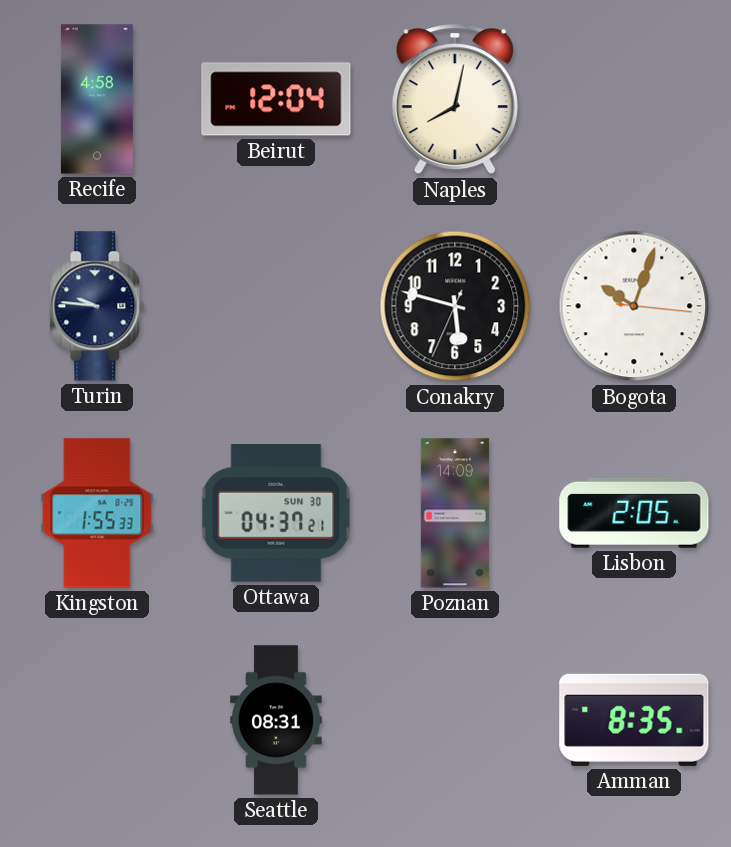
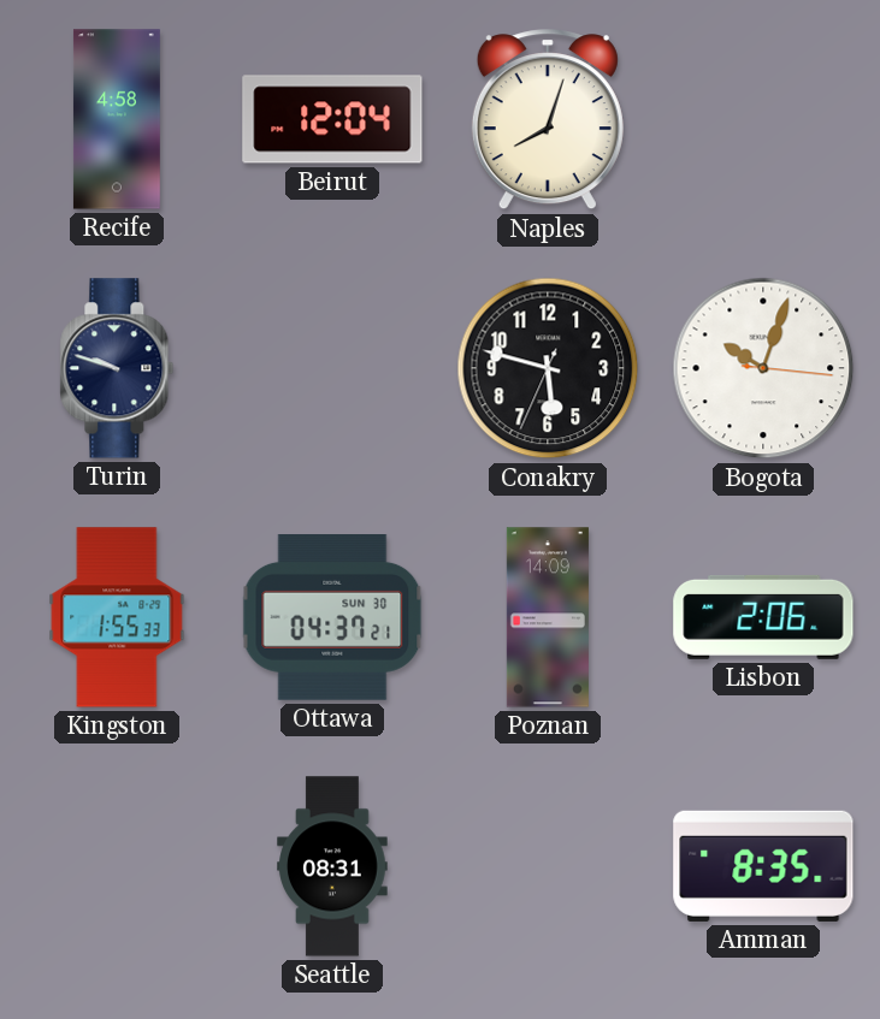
Naples: 8:02 -> 8:03
Turin: 9:46 -> 9:48
Lisbon: 2:05 -> 2:06
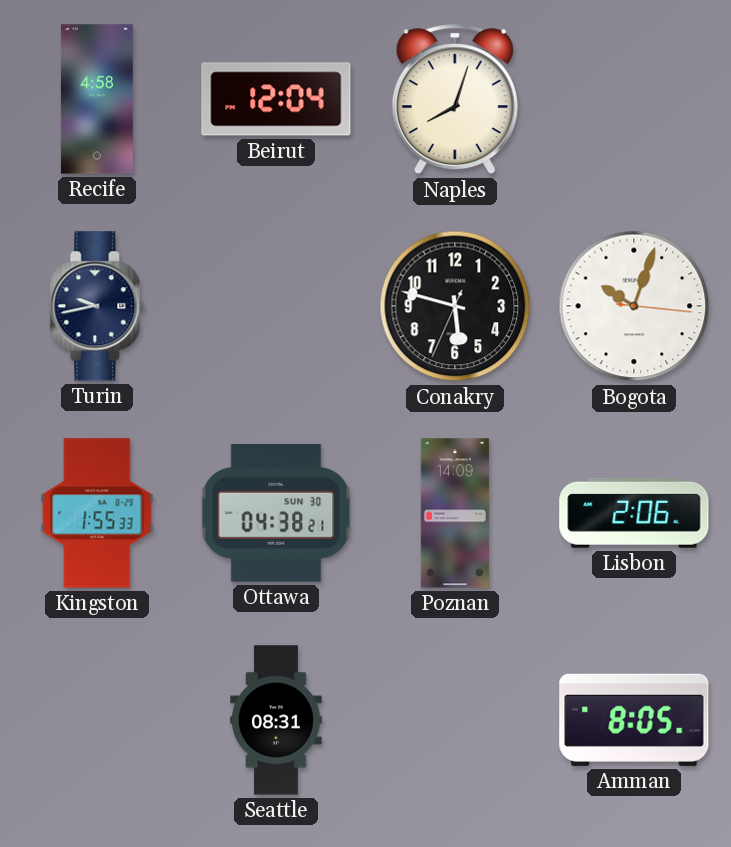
Turin: 9:48 -> 9:43
Ottawa: 04:37 -> 04:38
Amman: 8:35 -> 8:05
